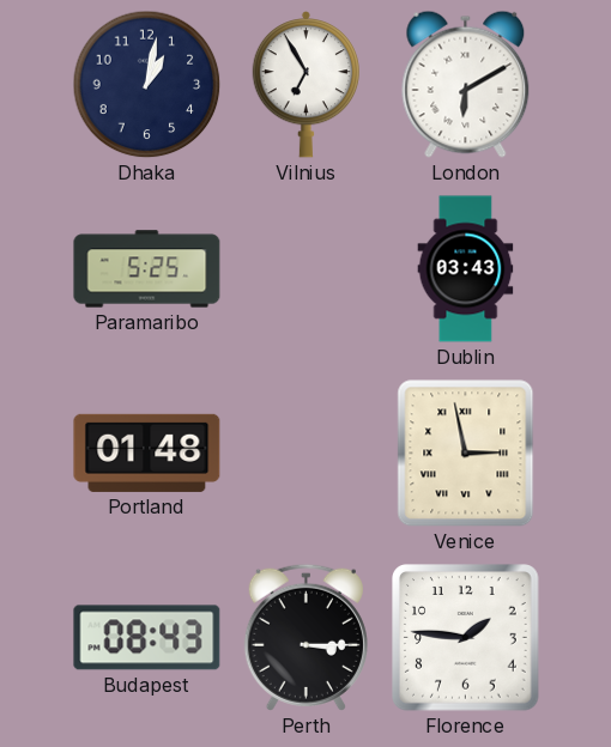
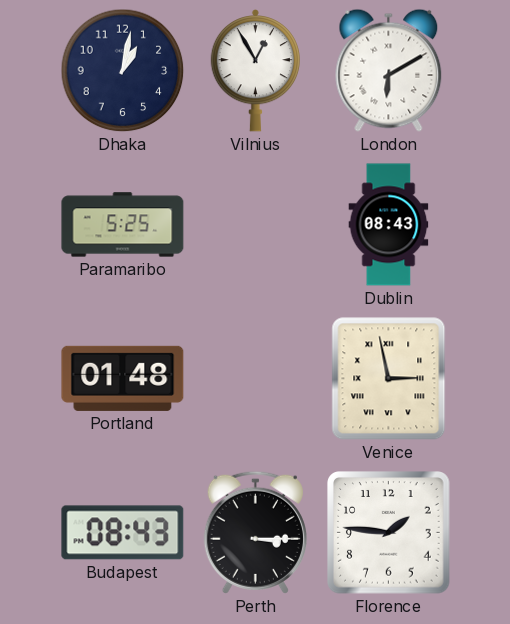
Vilnius: 6:55 -> 12:55
Dublin: 03:43 -> 08:43
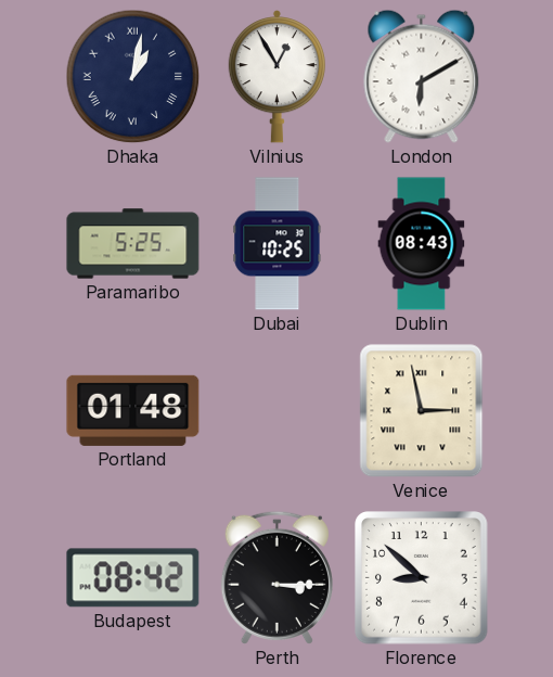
Dhaka numerals: Arabic -> Roman
Dubai: none -> 10:25
Budapest: 08:43 -> 08:42
Florence: 1:46 -> 8:52
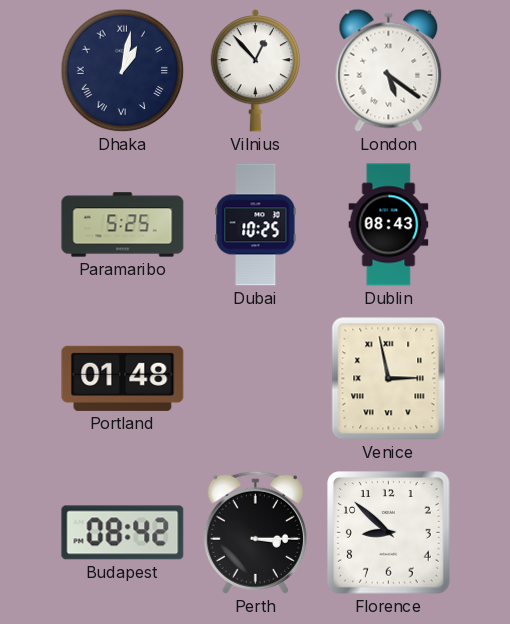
Vilnius: 12:55 -> 12:53
London: 6:10 -> 5:21
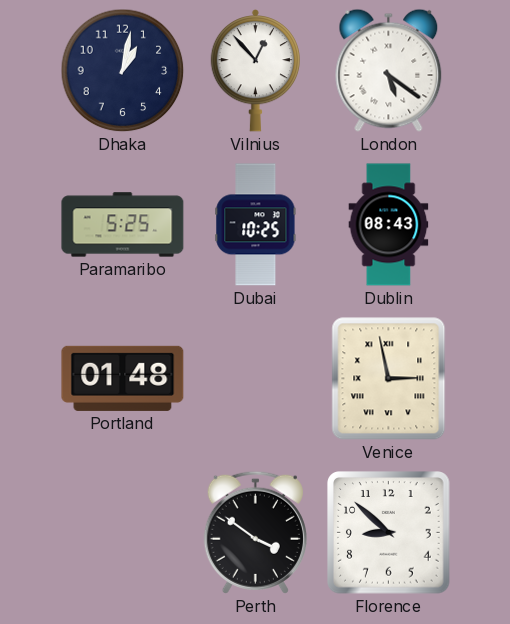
Dhaka numerals: Roman -> Arabic
Budapest: 08:42 -> none
Perth: 3:15 -> 3:51
